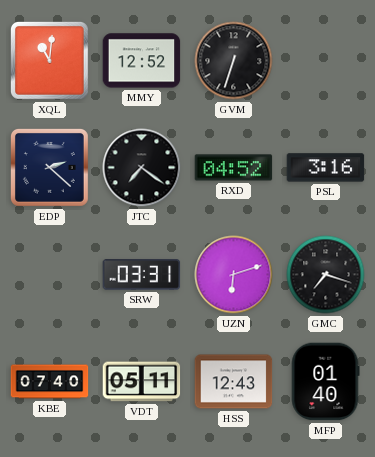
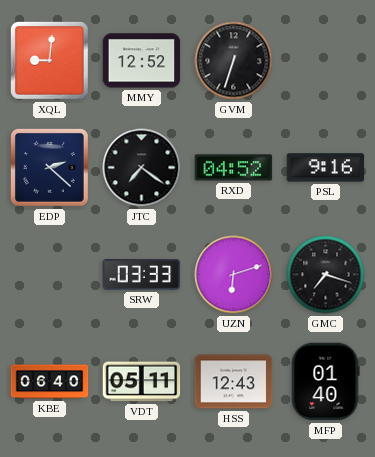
XQL: 11:01 -> 9:01
PSL: 3:16 -> 9:16
SRW: 03:31 -> 03:33
KBE: 07:40 -> 06:40
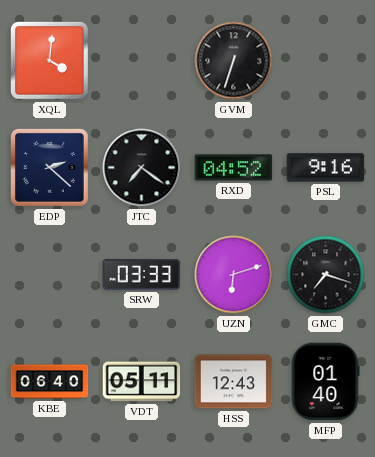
XQL: 9:01 -> 4:01
MMY: 12:52 -> none
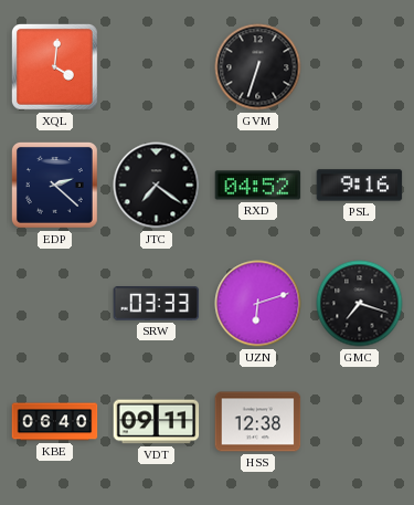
VDT: 05:11 -> 09:11
HSS: 12:43 -> 12:38
MFP: 01:40 -> none
